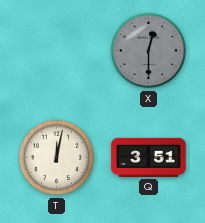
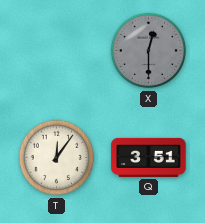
T: 12:02 -> 12:06
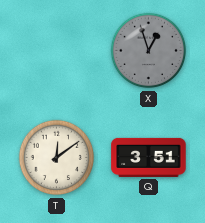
X: 12:30 -> 12:57
T: 12:06 -> 12:09
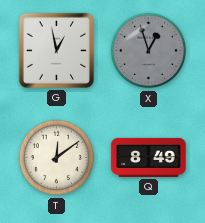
G: none -> 12:58
Q: 3:51 -> 8:49
